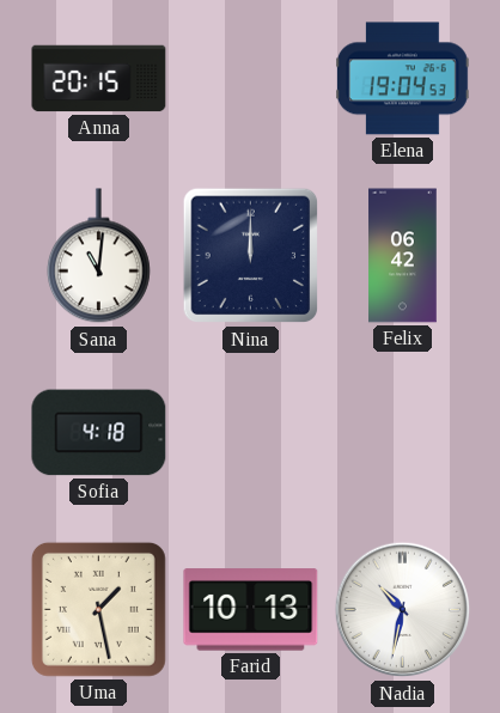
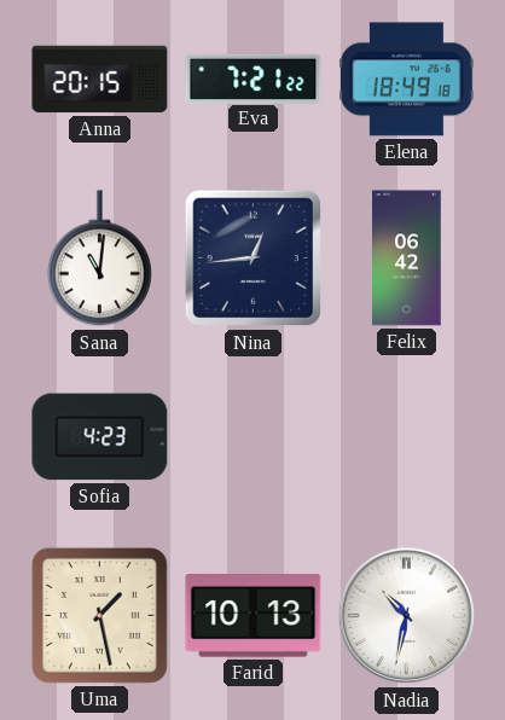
Eva: none -> 7:21
Elena: 19:04 -> 18:49
Nina: 12:00 -> 12:44
Sofia: 4:18 -> 4:23
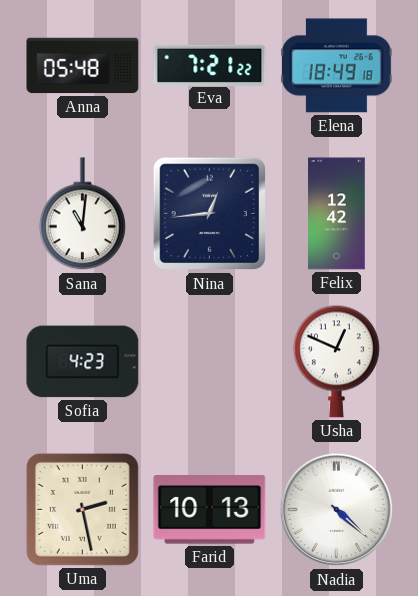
Anna: 20:15 -> 05:48
Felix: 06:42 -> 12:42
Usha: none -> 12:49
Uma: 1:28 -> 2:28
Nadia: 10:32 -> 4:22
